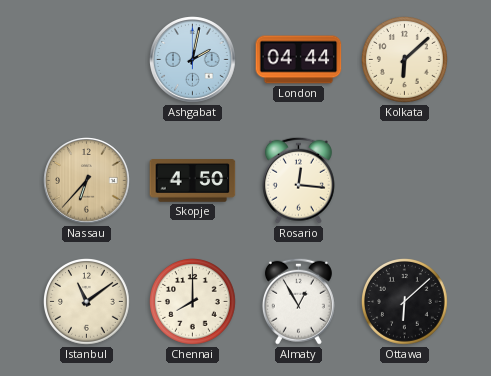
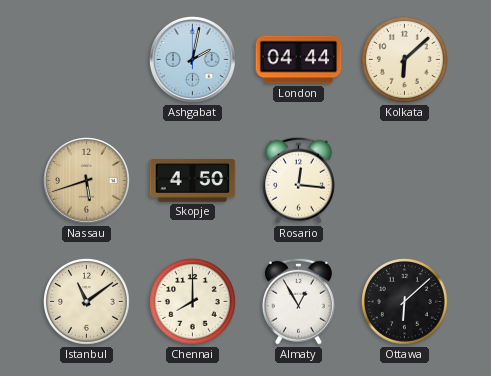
Nassau: 6:37 -> 5:42
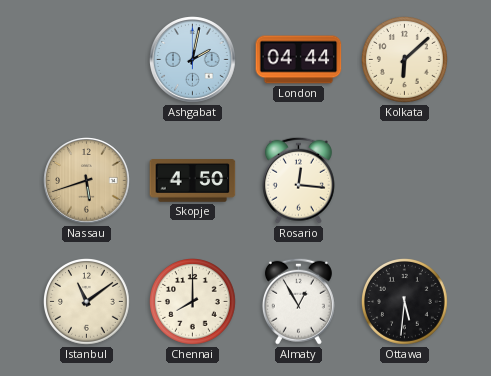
Ottawa: 6:08 -> 5:31
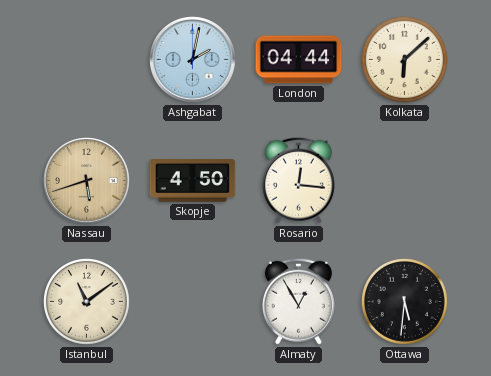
Chennai: 8:00 -> none
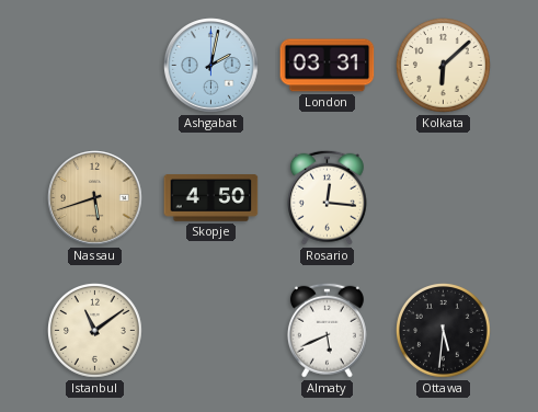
London: 04:44 -> 03:31
Almaty: 12:55 -> 5:41
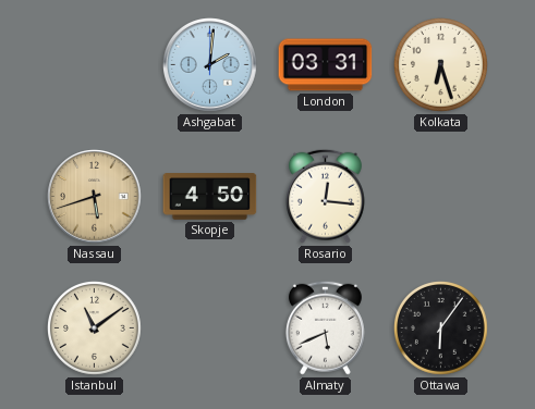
Ashgabat: 2:02 -> 2:01
Kolkata: 6:08 -> 6:27
Ottawa: 5:31 -> 6:06
